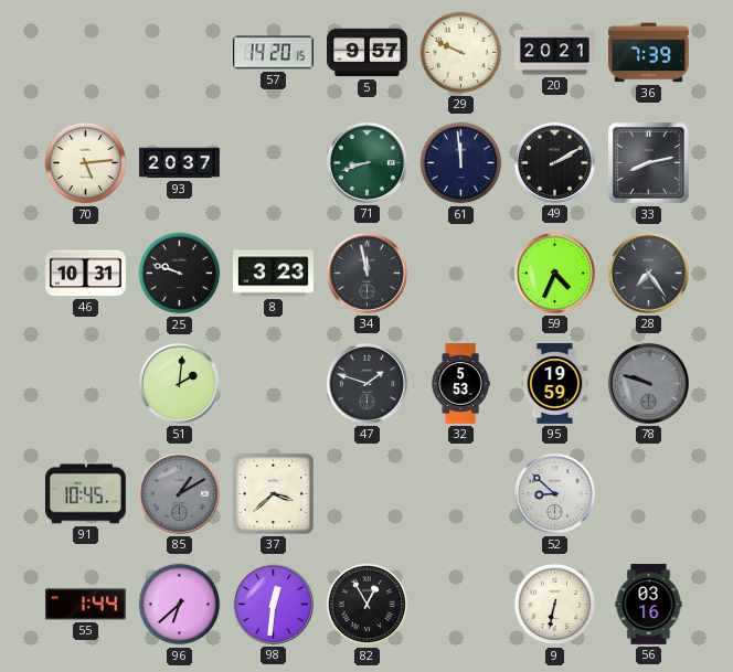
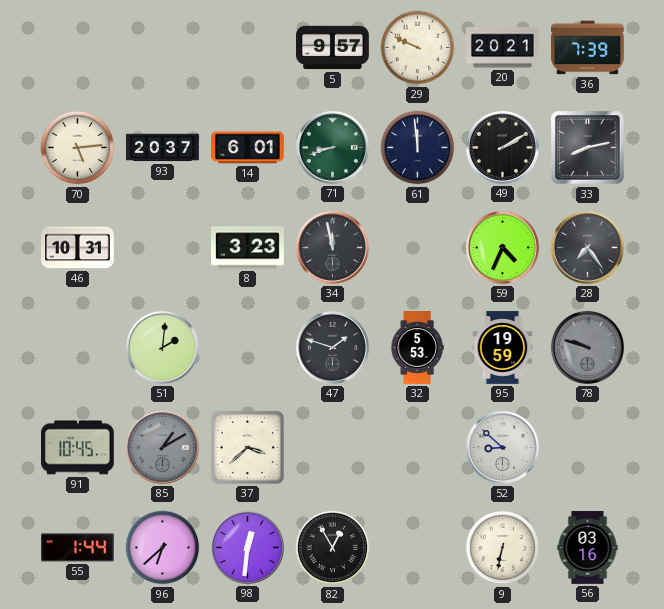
57: 14:20 -> none
14: none -> 6:01
25: 9:48 -> none
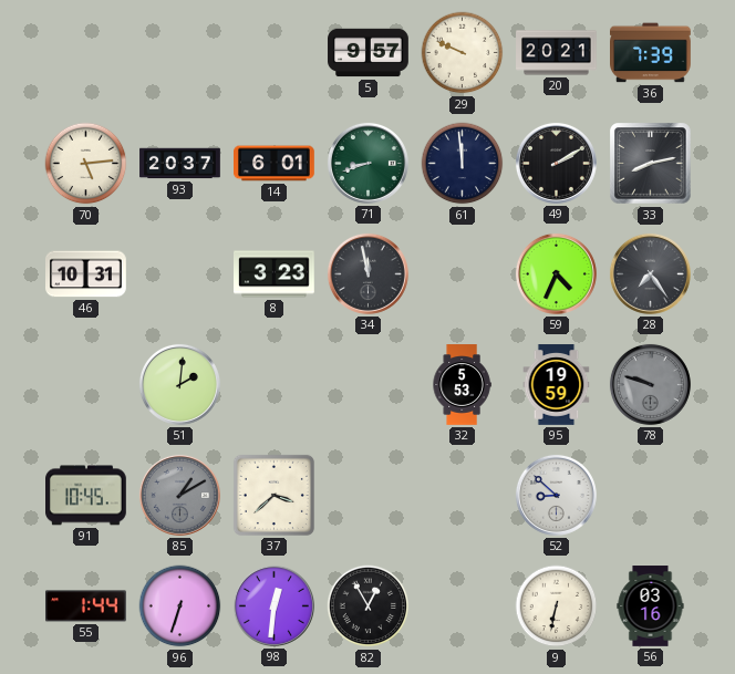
47: 1:48 -> none
96: 6:38 -> 6:33
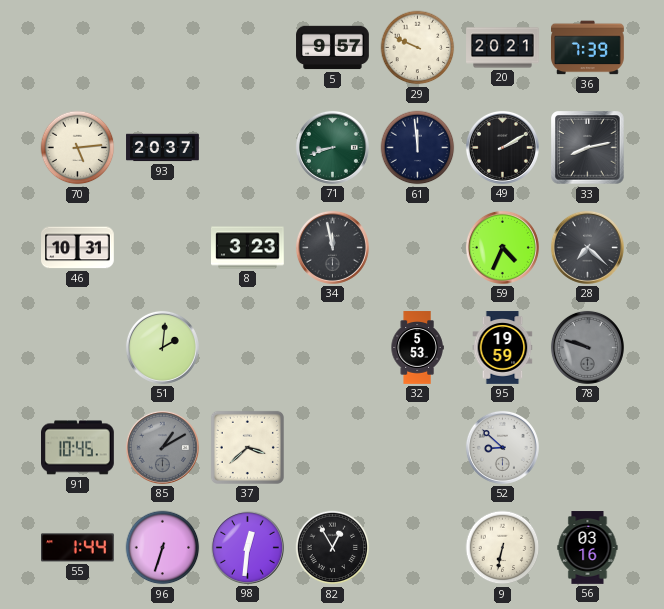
14: 6:01 -> none
28: 7:24 -> 7:22
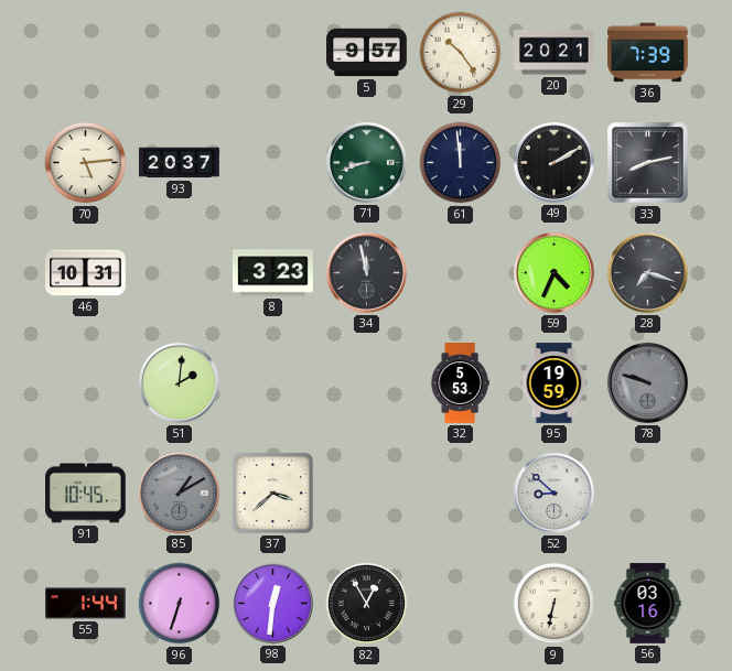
29: 9:49 -> 10:24
28: 7:22 -> 7:18
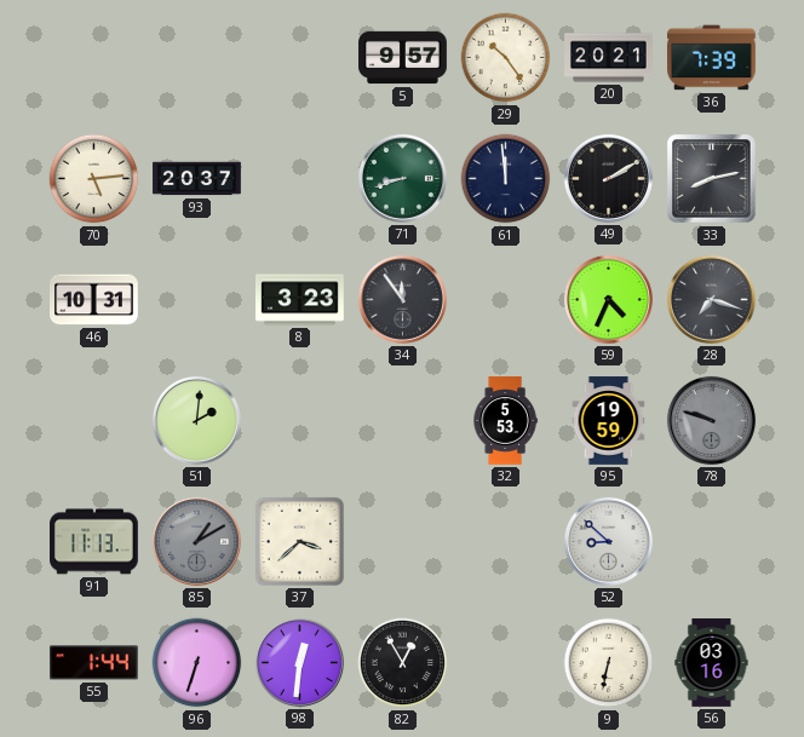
34: 11:58 -> 11:54
91: 10:45 -> 11:13
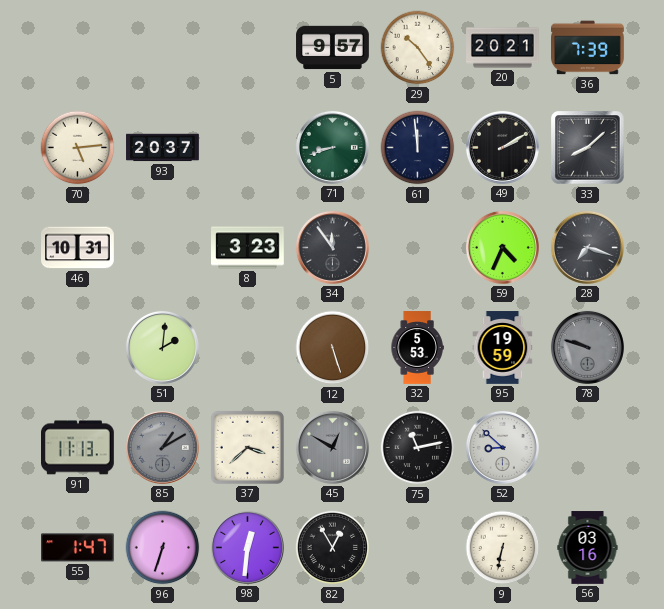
33: 8:13 -> 8:08
12: none -> 5:27
45: none -> 12:50
75: none -> 11:13
55: 1:44 -> 1:47
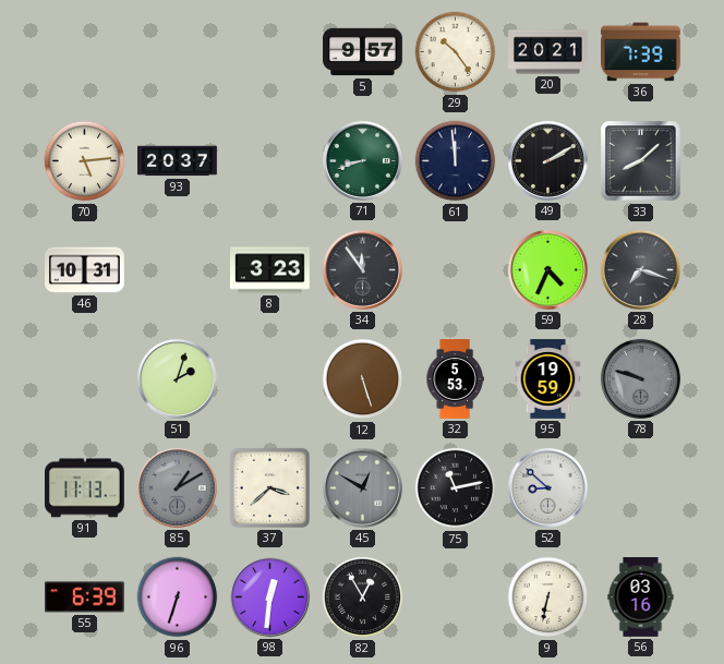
51: 2:01 -> 2:03
55: 1:47 -> 6:39
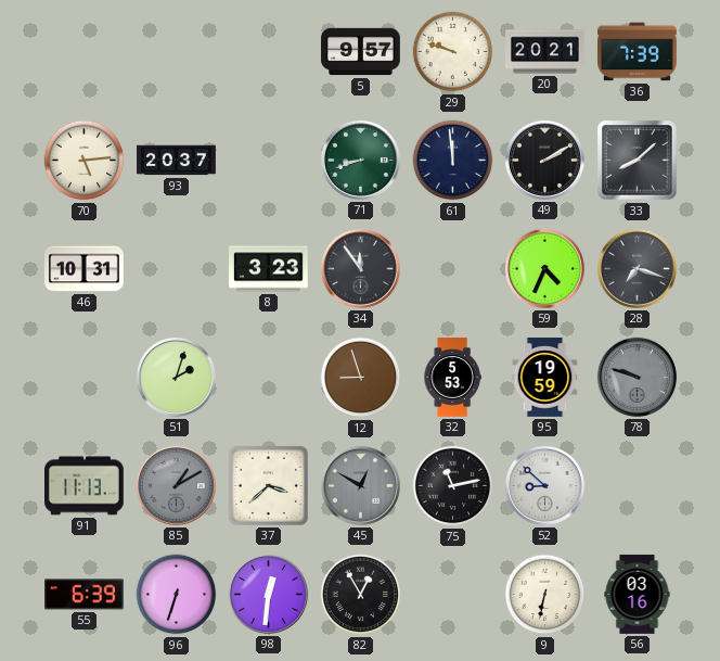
29: 10:24 -> 9:48
12: 5:27 -> 8:57
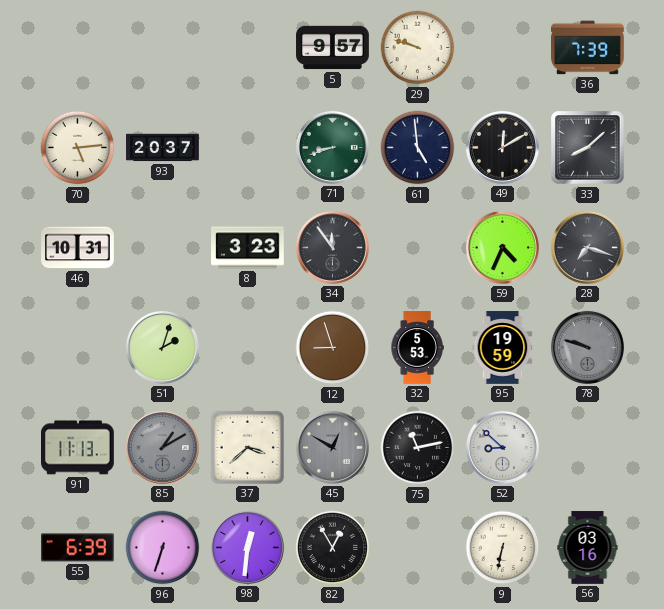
20: 20:21 -> none
61: 11:59 -> 4:59
49: 2:10 -> 12:10
